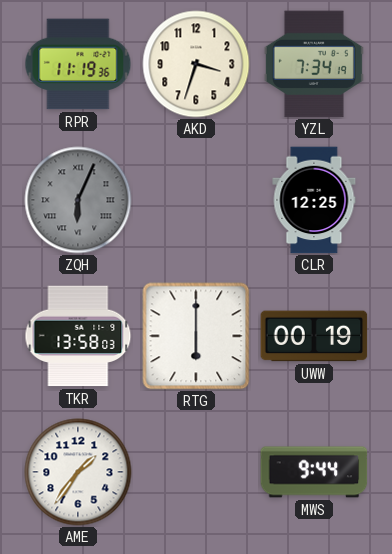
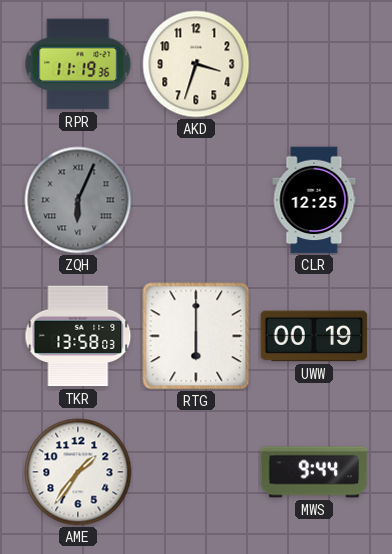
YZL: 7:34 -> none
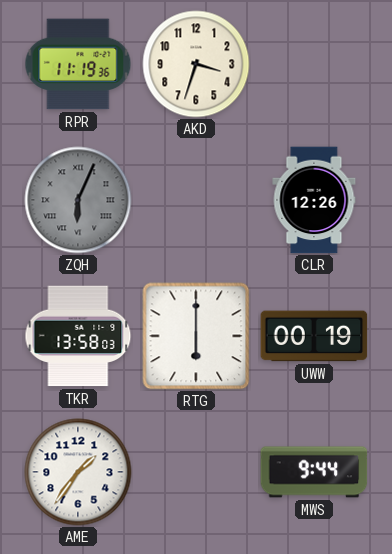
CLR: 12:25 -> 12:26
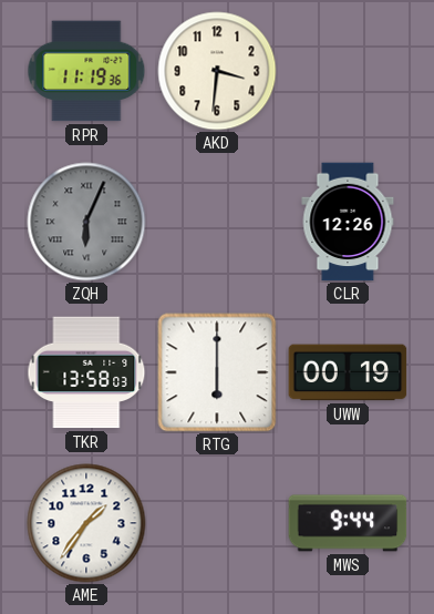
AKD: 3:33 -> 3:31
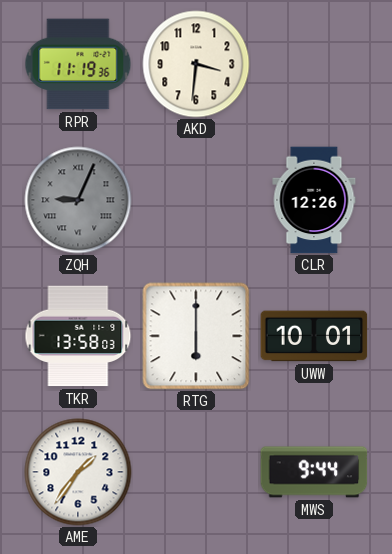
ZQH: 6:04 -> 9:04
UWW: 00:19 -> 10:01
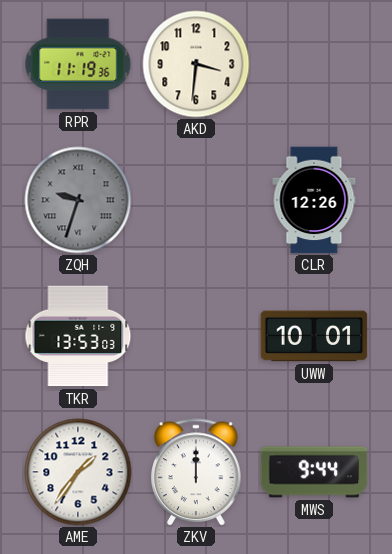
ZQH: 9:04 -> 9:33
TKR: 13:58 -> 13:53
RTG: 6:00 -> none
ZKV: none -> 12:00
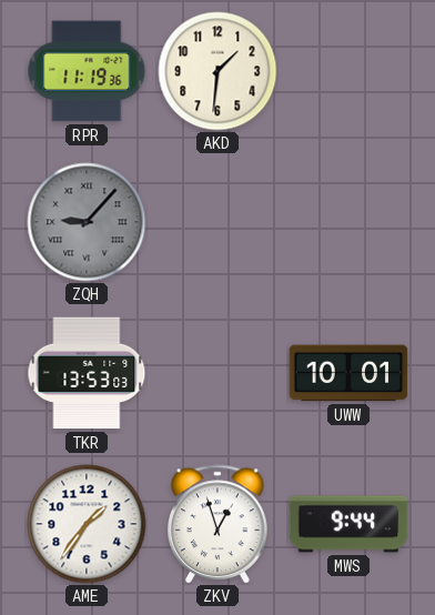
AKD: 3:31 -> 1:31
ZQH: 9:33 -> 9:07
CLR: 12:26 -> none
ZKV: 12:00 -> 12:57
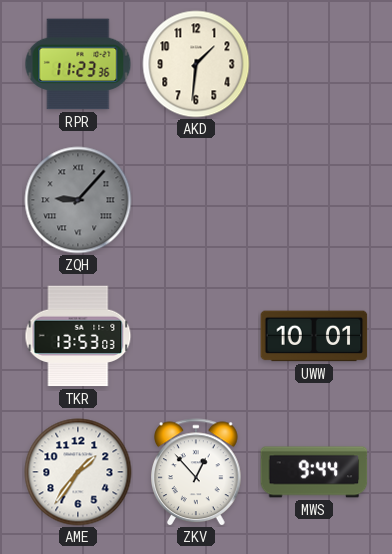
RPR: 11:19 -> 11:23
ZKV: 12:57 -> 12:53
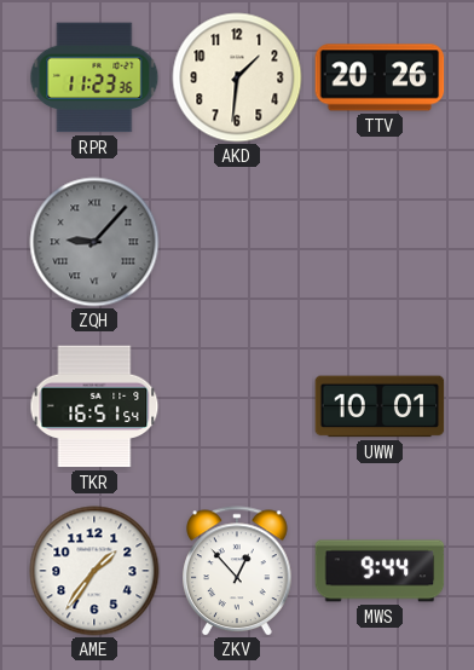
TTV: none -> 20:26
TKR: 13:53 -> 16:51
